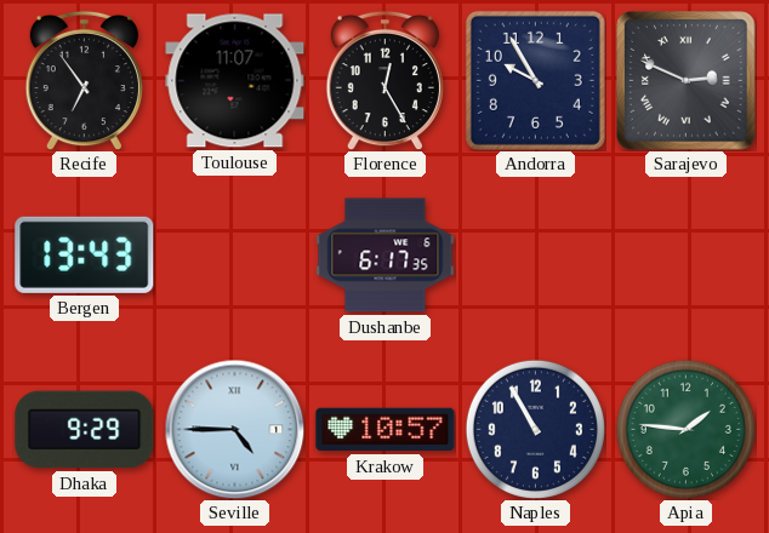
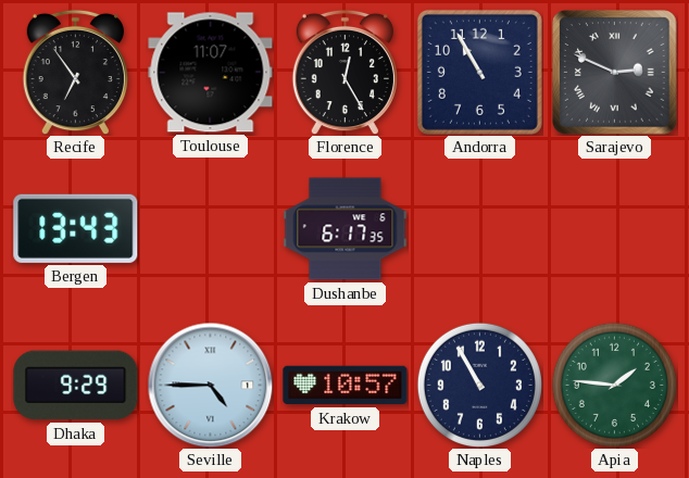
Andorra: 9:55 -> 10:55
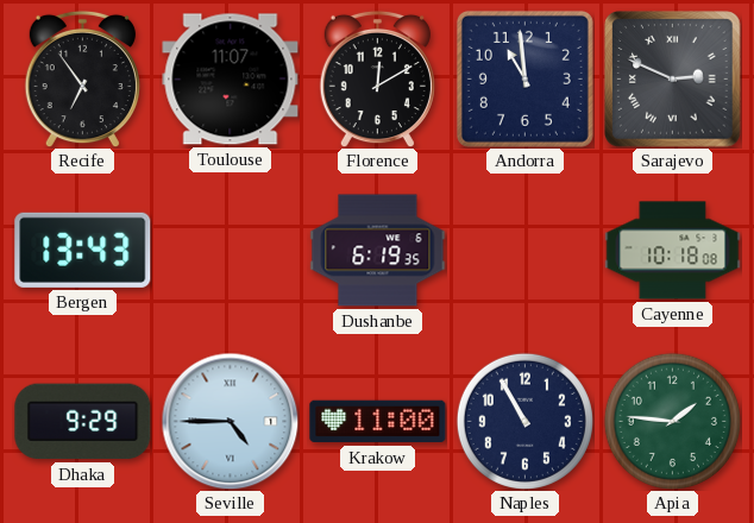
Florence: 12:25 -> 12:10
Andorra: 10:55 -> 10:59
Dushanbe: 6:17 -> 6:19
Cayenne: none -> 10:18
Krakow: 10:57 -> 11:00
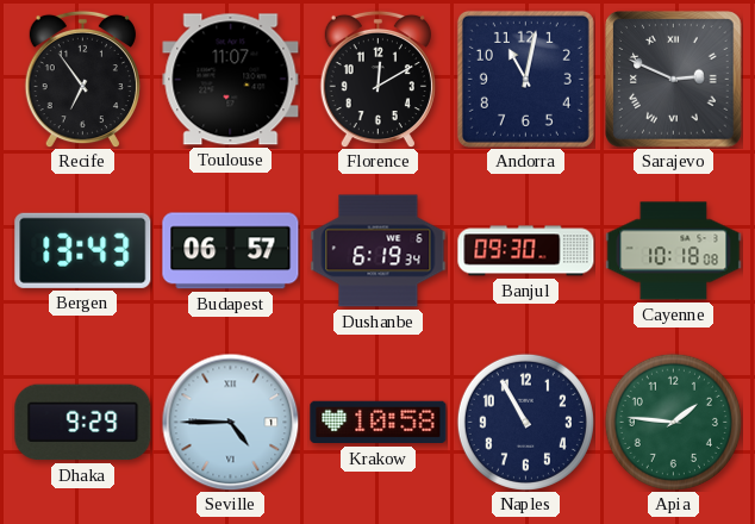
Andorra: 10:59 -> 11:02
Budapest: none -> 06:57
Dushanbe: 6:19:35 -> 6:19:34
Banjul: none -> 09:30
Krakow: 11:00 -> 10:58
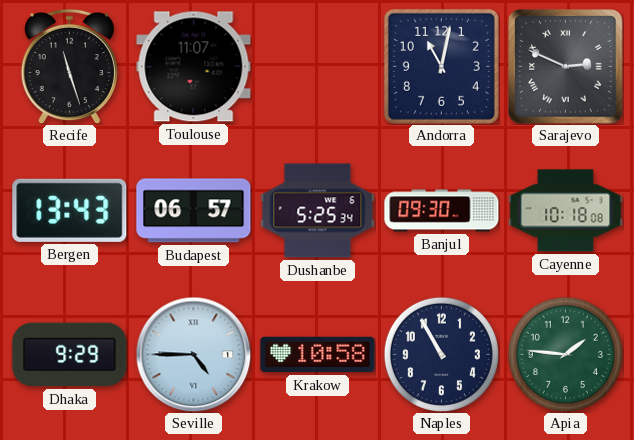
Recife: 6:54 -> 11:27
Florence: 12:10 -> none
Dushanbe: 6:19 -> 5:25
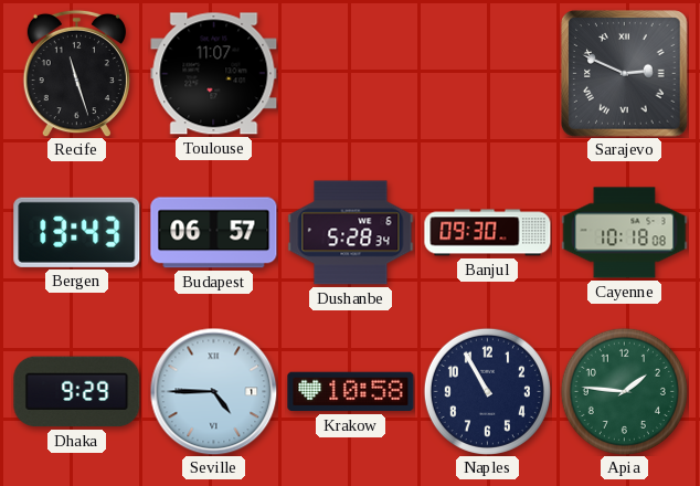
Andorra: 11:02 -> none
Dushanbe: 5:25 -> 5:28
